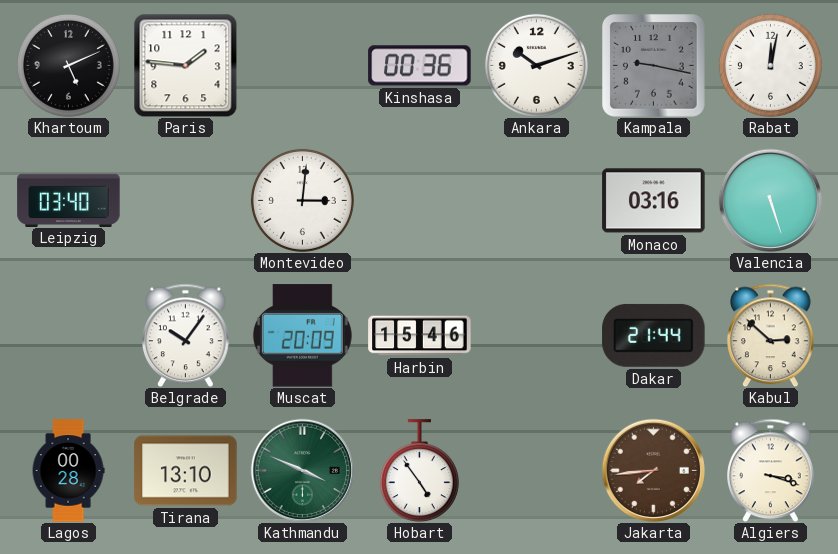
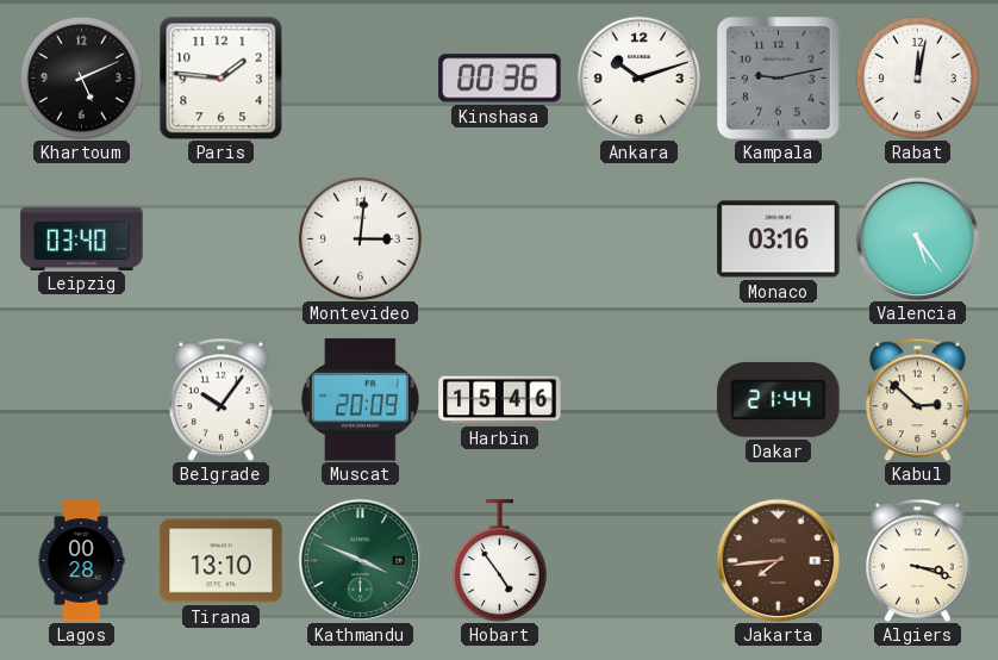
Kampala: 9:17 -> 9:13
Valencia: 5:27 -> 5:24
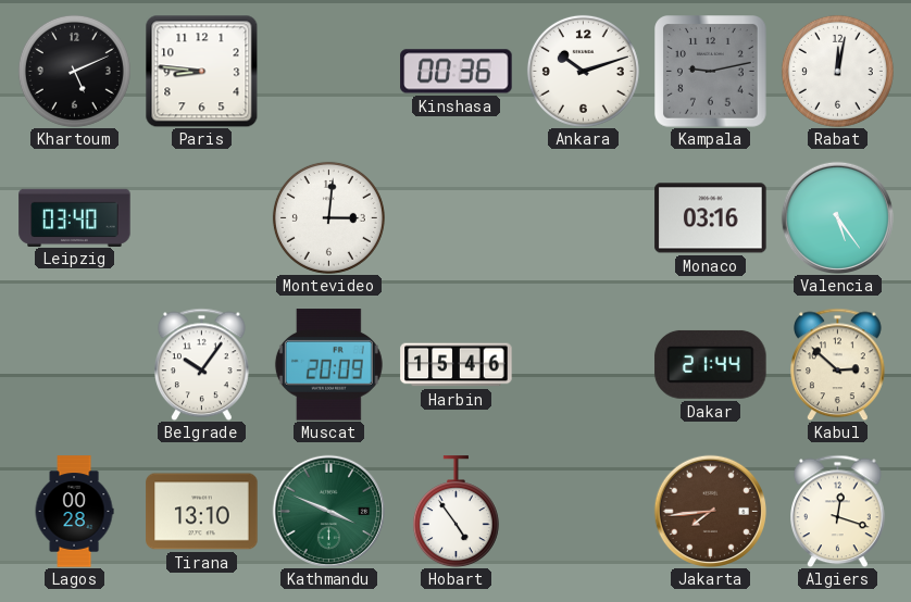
Paris: 1:46 -> 8:46
Algiers: 3:18 -> 12:18
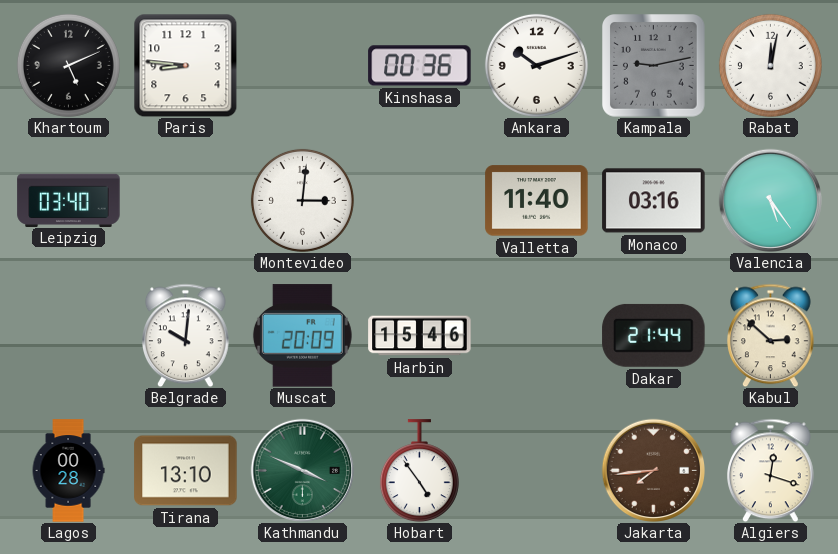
Valletta: none -> 11:40
Belgrade: 10:06 -> 10:01
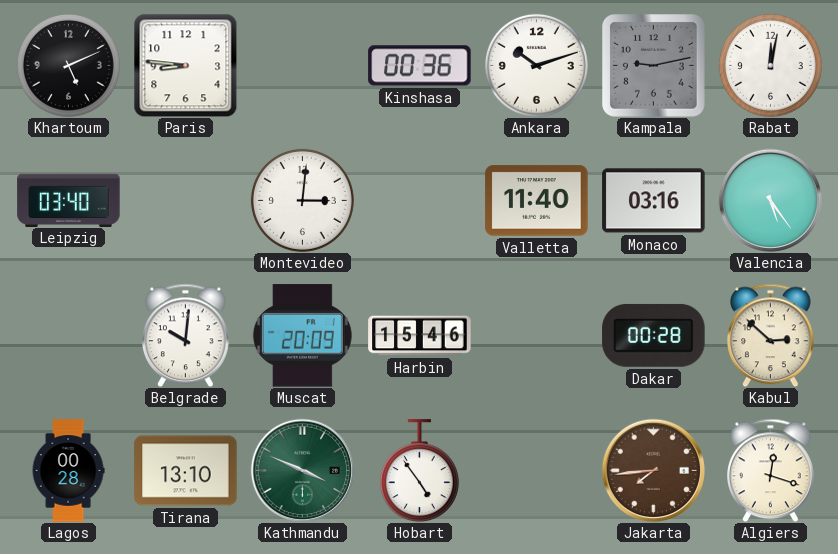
Dakar: 21:44 -> 00:28
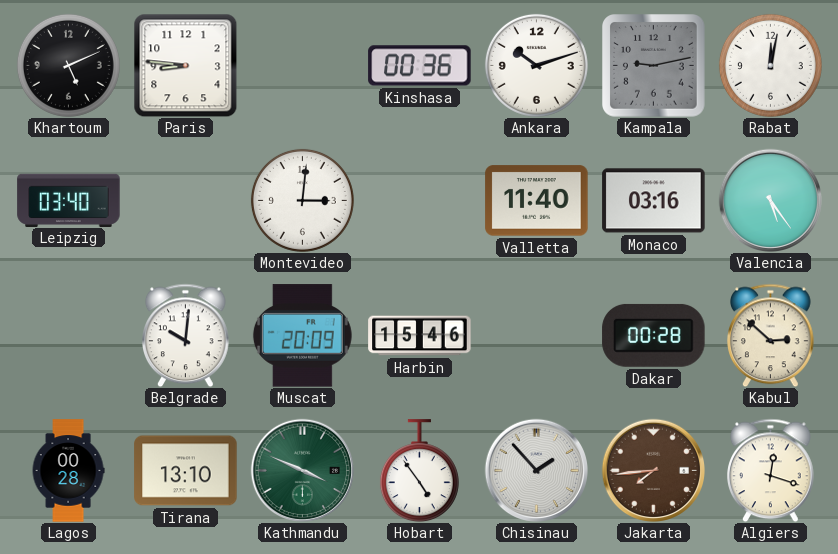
Chisinau: none -> 1:53
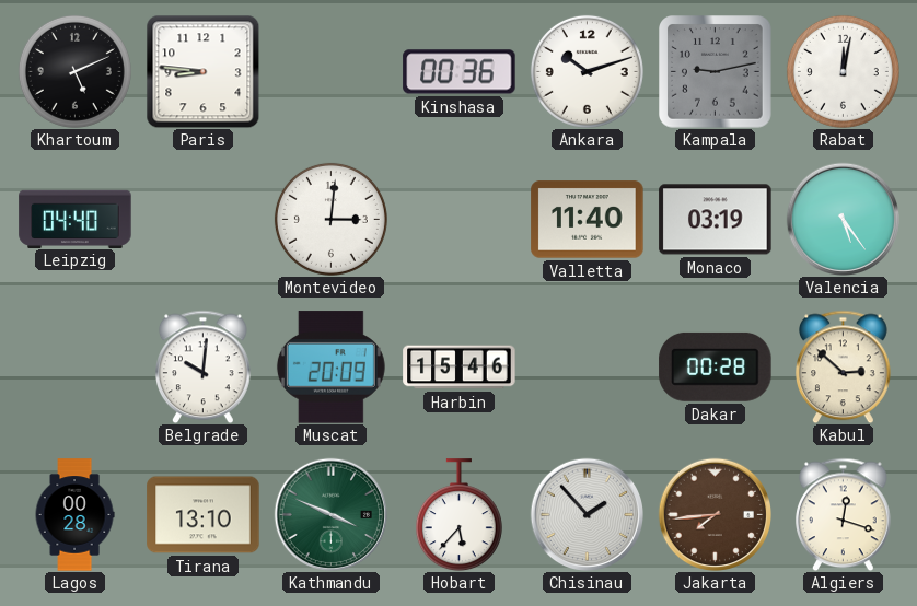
Leipzig: 03:40 -> 04:40
Monaco: 03:16 -> 03:19
Hobart: 4:54 -> 5:37
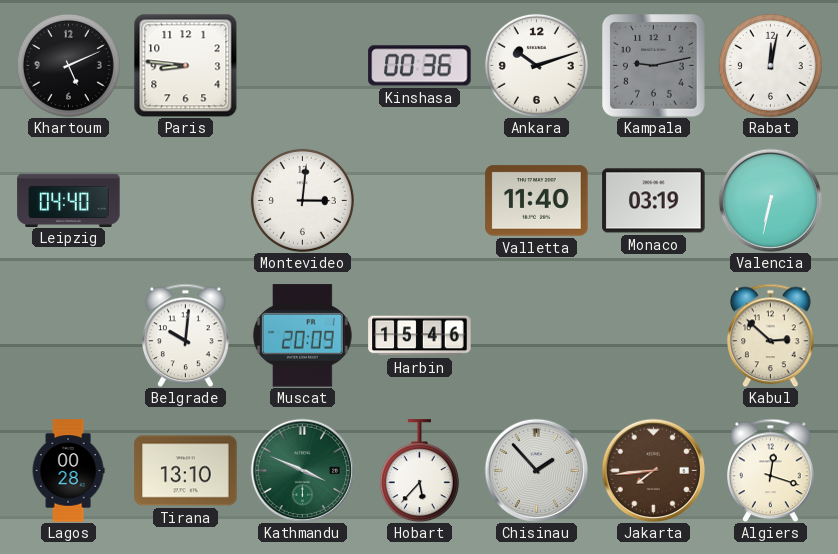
Valencia: 5:24 -> 6:32
Dakar: 00:28 -> none
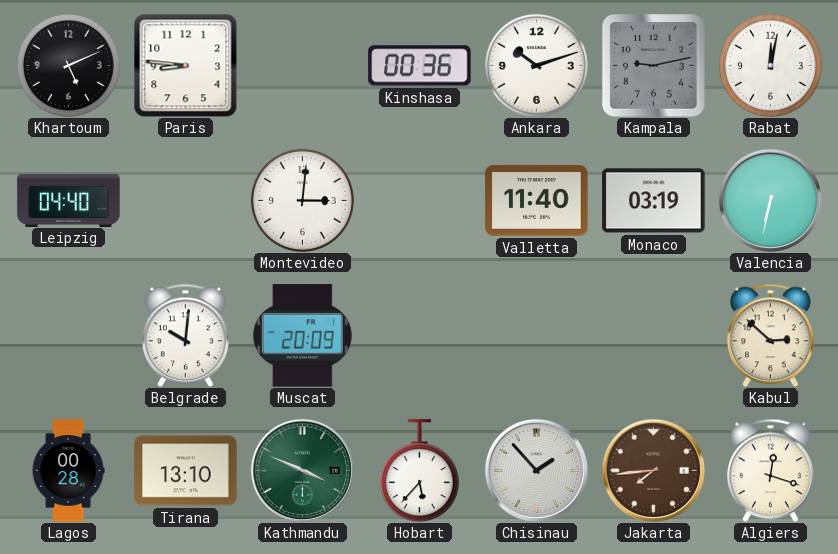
Harbin: 15:46 -> none
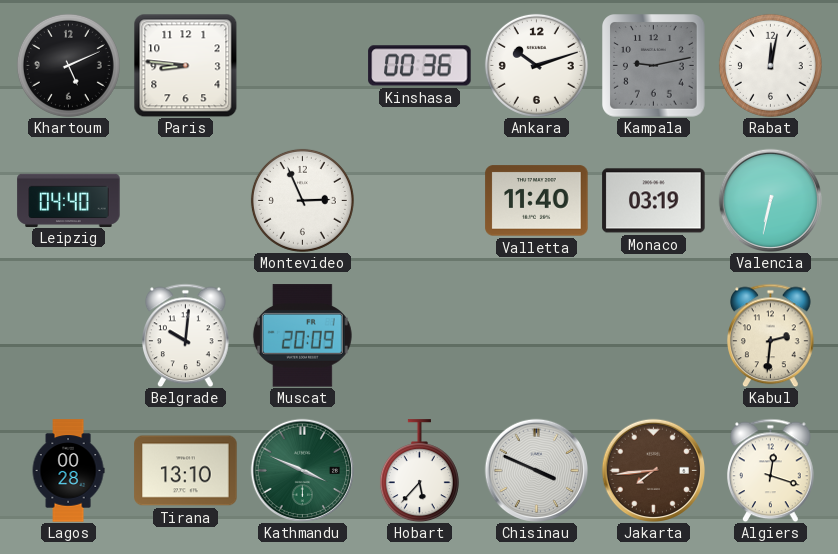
Montevideo: 3:01 -> 2:56
Kabul: 2:52 -> 2:31
Chisinau: 1:53 -> 3:49
